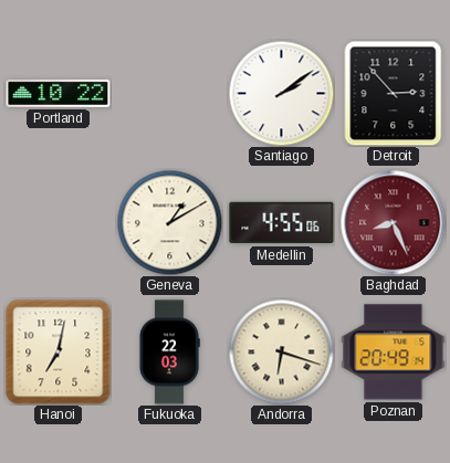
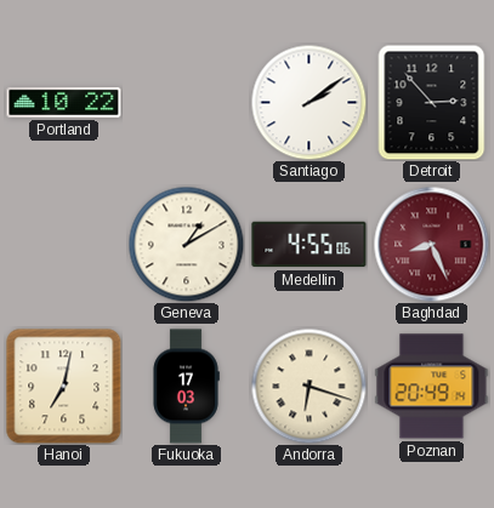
Fukuoka: 22:03 -> 17:03
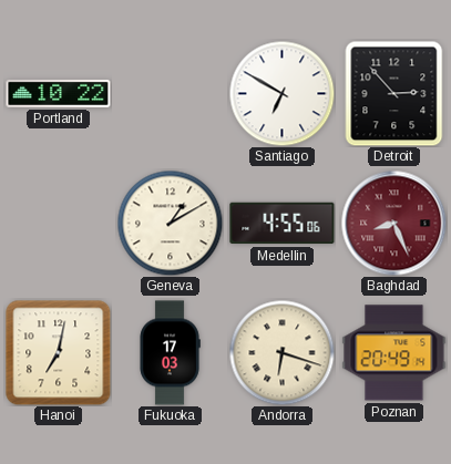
Santiago: 2:09 -> 6:50
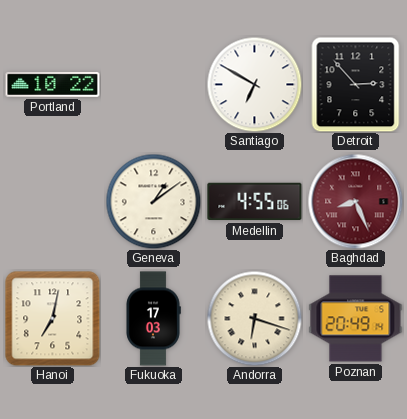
Geneva: 1:10 -> 1:09
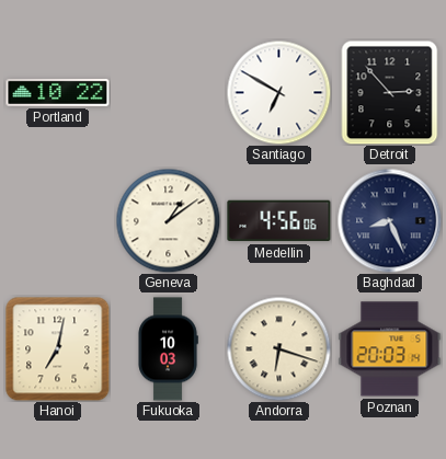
Medellin: 4:55 -> 4:56
Baghdad dial: burgundy -> navy
Fukuoka: 17:03 -> 10:03
Poznan: 20:49 -> 20:03
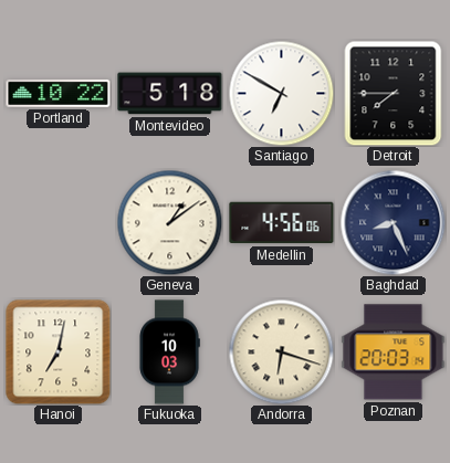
Montevideo: none -> 5:18
Detroit: 2:53 -> 7:45
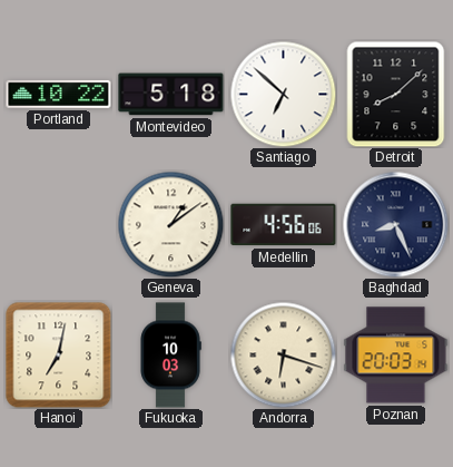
Santiago: 6:50 -> 6:52
Detroit: 7:45 -> 8:08
